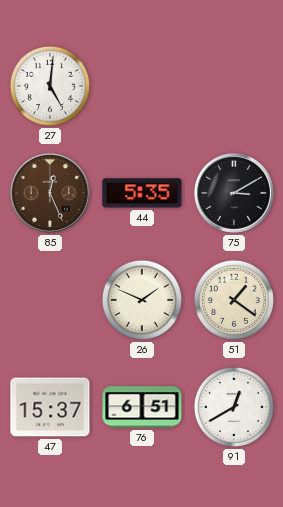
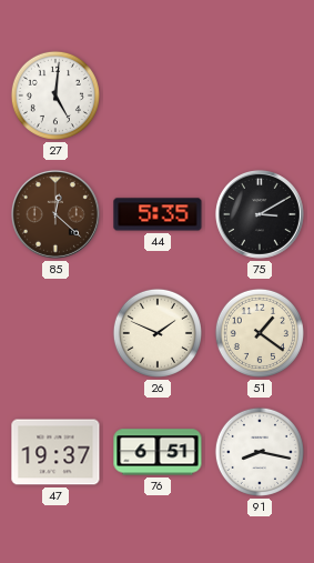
85: 12:26 -> 12:22
47: 15:37 -> 19:37
91: 12:40 -> 8:17
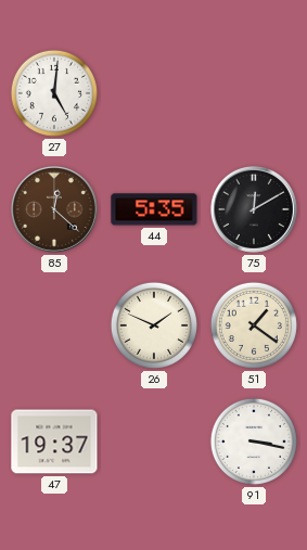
75: 3:10 -> 12:10
76: 6:51 -> none
91: 8:17 -> 3:17
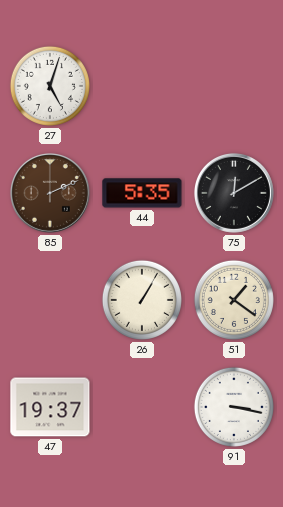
27: 5:01 -> 5:03
85: 12:22 -> 2:11
26: 1:49 -> 1:05
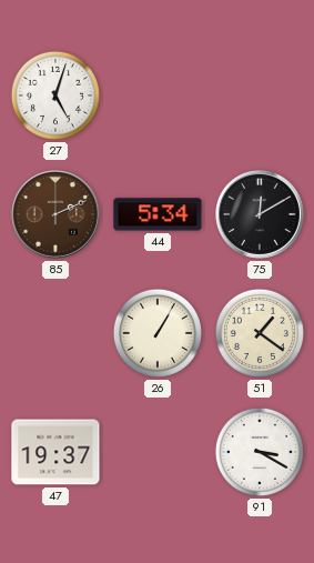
44: 5:35 -> 5:34
91: 3:17 -> 3:20
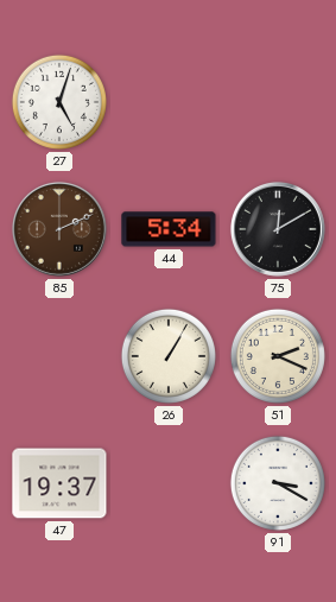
51: 1:21 -> 2:19
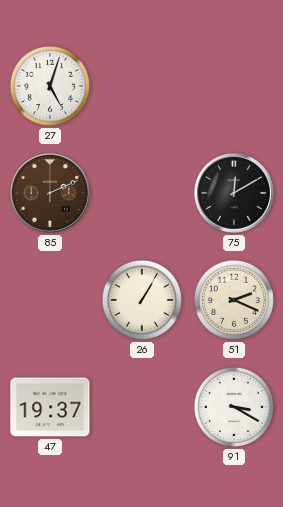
44: 5:34 -> none
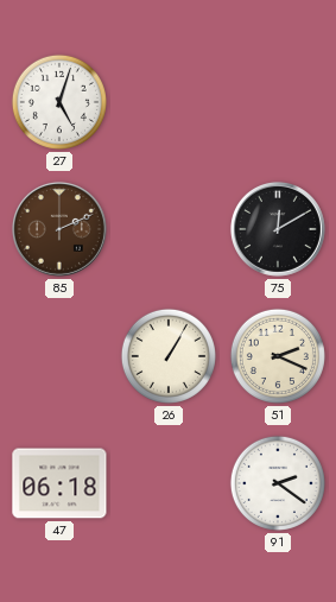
47: 19:37 -> 06:18
91: 3:20 -> 2:21
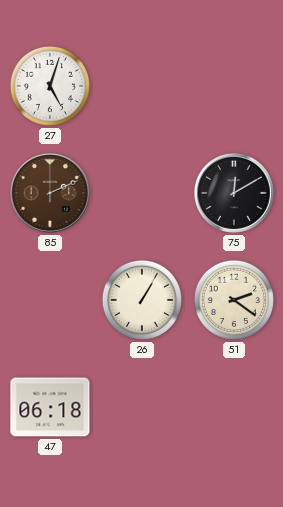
51: 2:19 -> 2:21
91: 2:21 -> none
